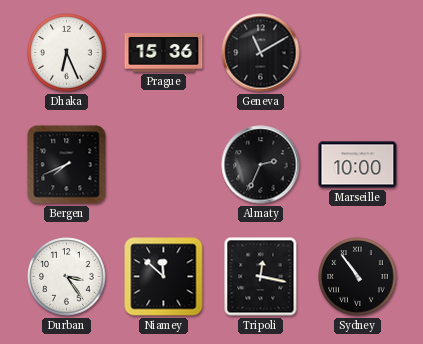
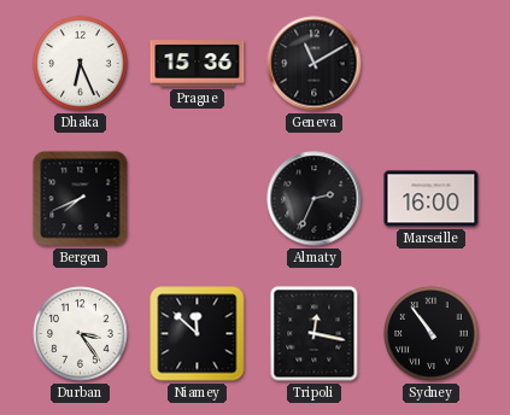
Marseille: 10:00 -> 16:00
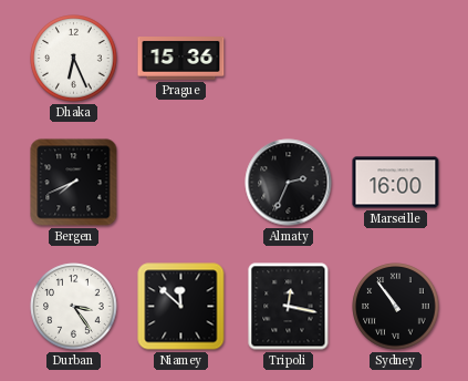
Geneva: 11:10 -> none
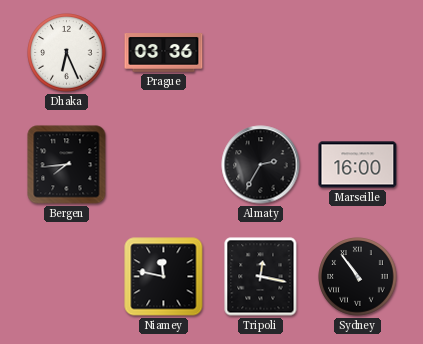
Prague: 15:36 -> 03:36
Bergen: 7:41 -> 7:44
Almaty: 2:34 -> 2:35
Durban: 3:24 -> none
Niamey: 11:52 -> 11:47
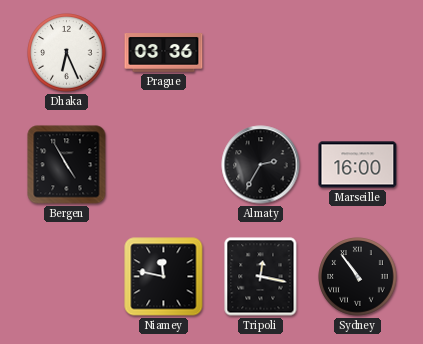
Bergen: 7:44 -> 4:55
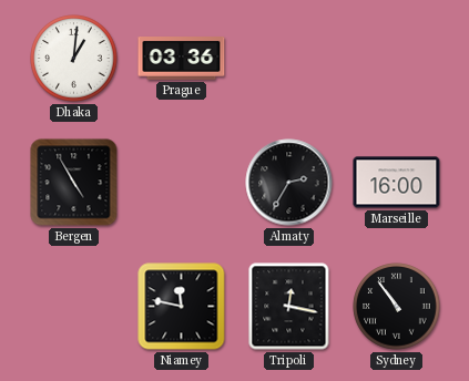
Dhaka: 6:26 -> 1:01
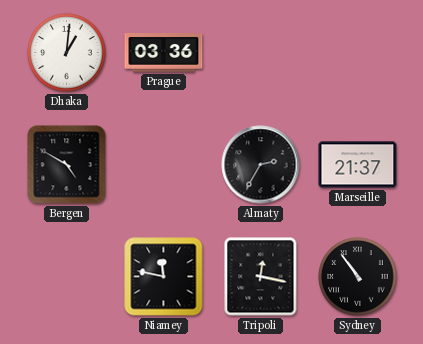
Bergen: 4:55 -> 4:50
Marseille: 16:00 -> 21:37
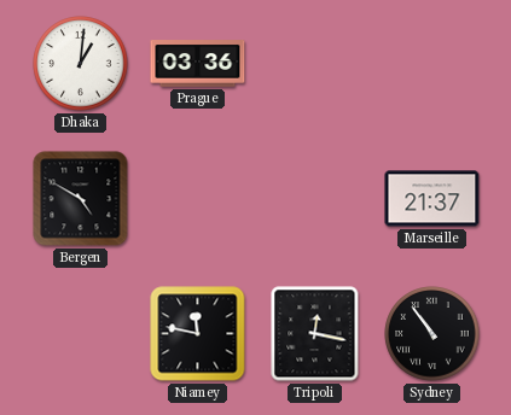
Almaty: 2:35 -> none
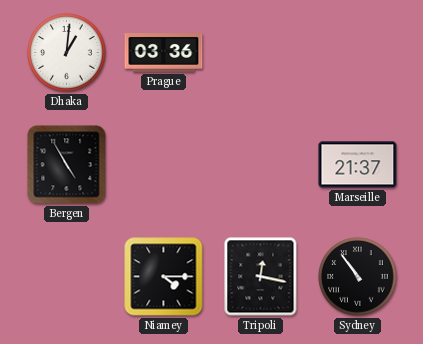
Bergen: 4:50 -> 4:55
Niamey: 11:47 -> 4:15
